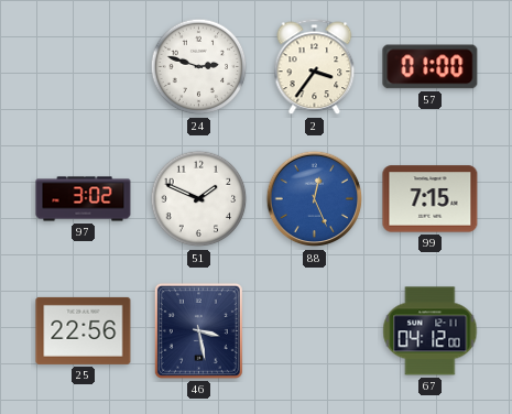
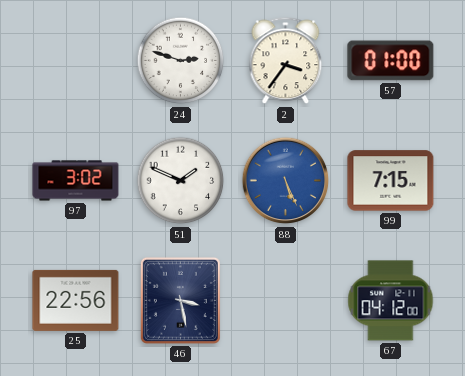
88: 12:26 -> 5:26
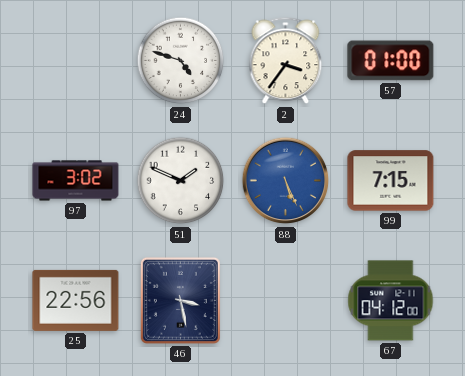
24: 2:48 -> 4:48
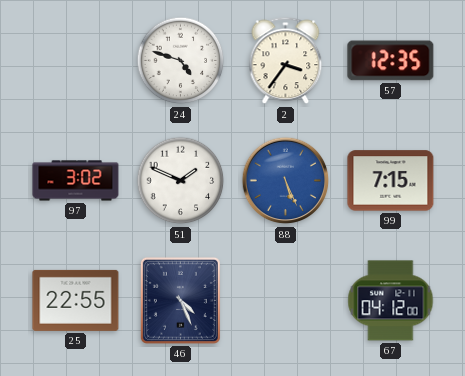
57: 01:00 -> 12:35
25: 22:56 -> 22:55
46: 3:28 -> 4:26
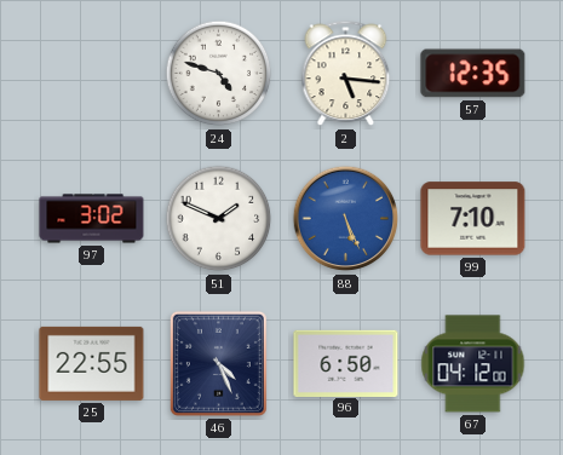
2: 3:36 -> 5:16
99: 7:15 -> 7:10
96: none -> 6:50
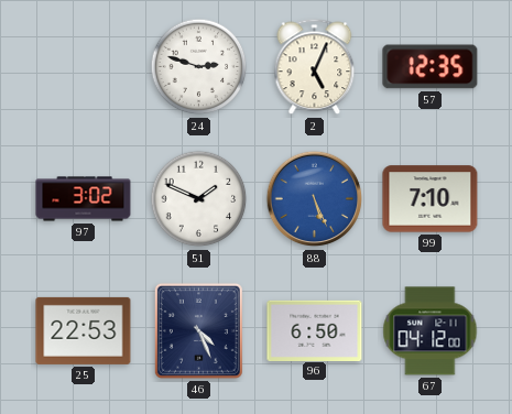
24: 4:48 -> 2:48
2: 5:16 -> 5:04
25: 22:55 -> 22:53
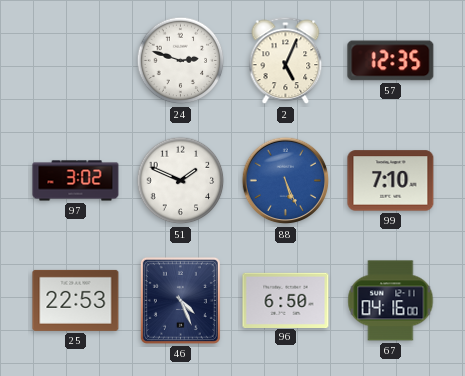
67: 04:12 -> 04:16
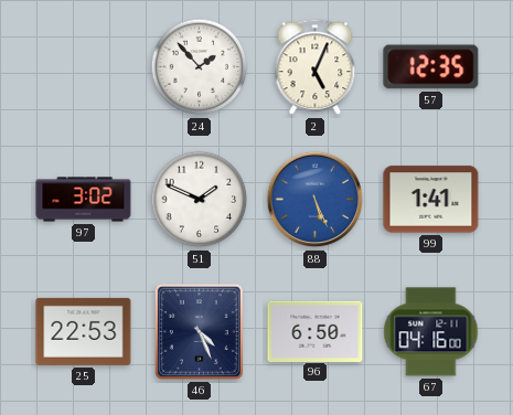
24: 2:48 -> 1:53
99: 7:10 -> 1:41
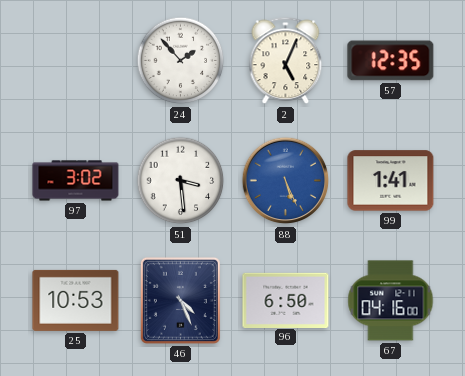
51: 1:49 -> 3:29
25: 22:53 -> 10:53
